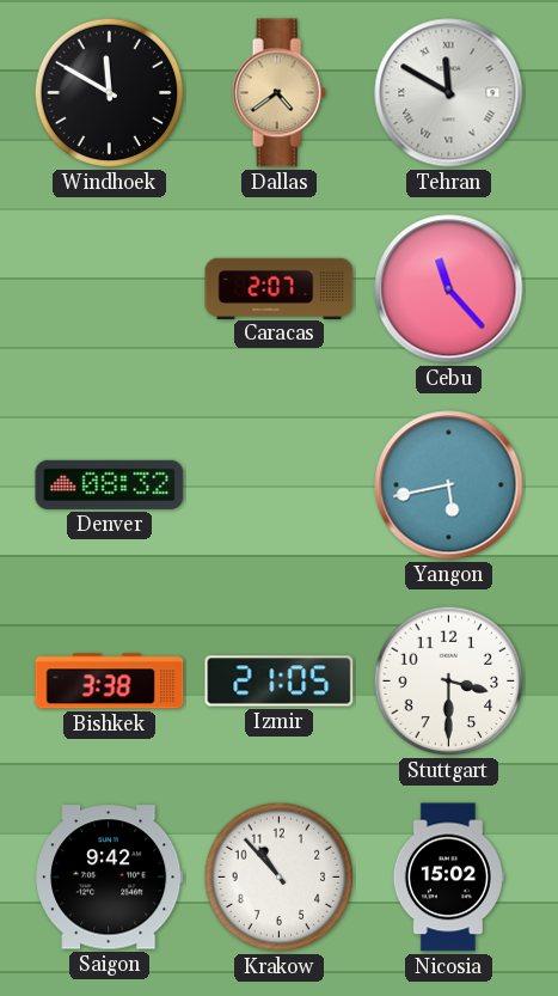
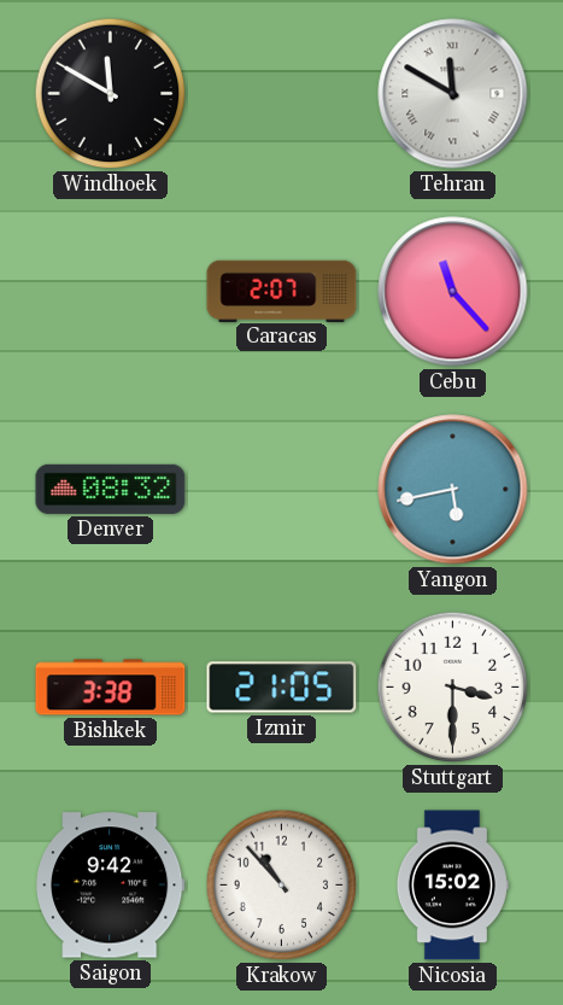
Dallas: 4:39 -> none
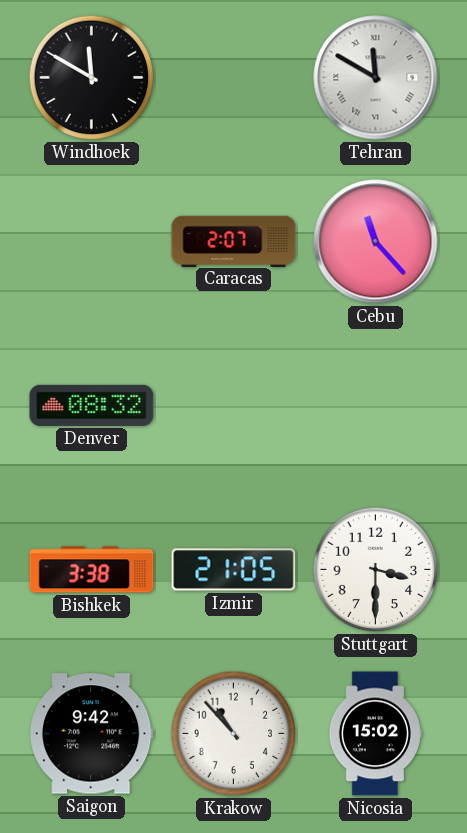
Yangon: 5:43 -> none
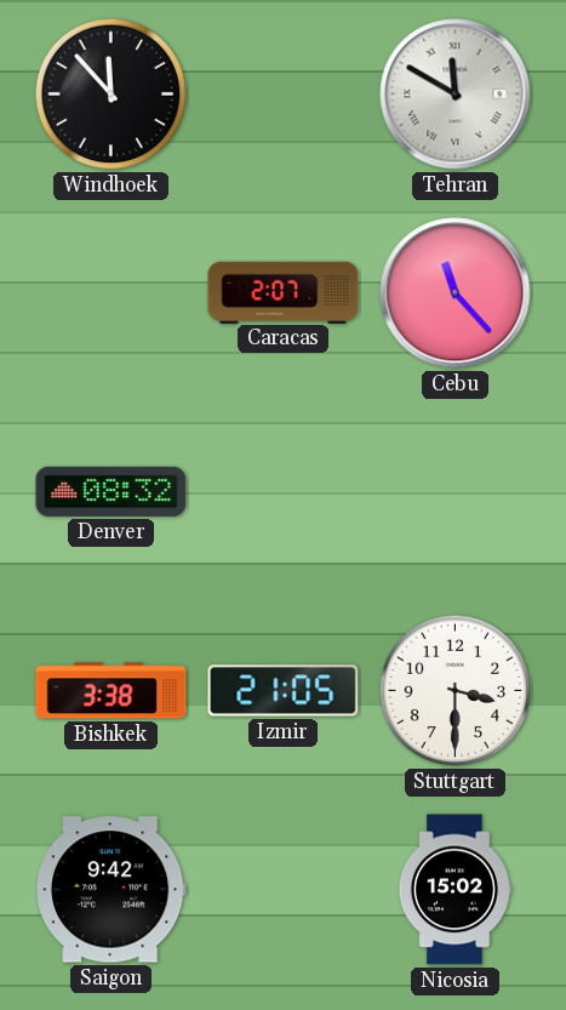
Windhoek: 11:50 -> 11:53
Krakow: 10:53 -> none
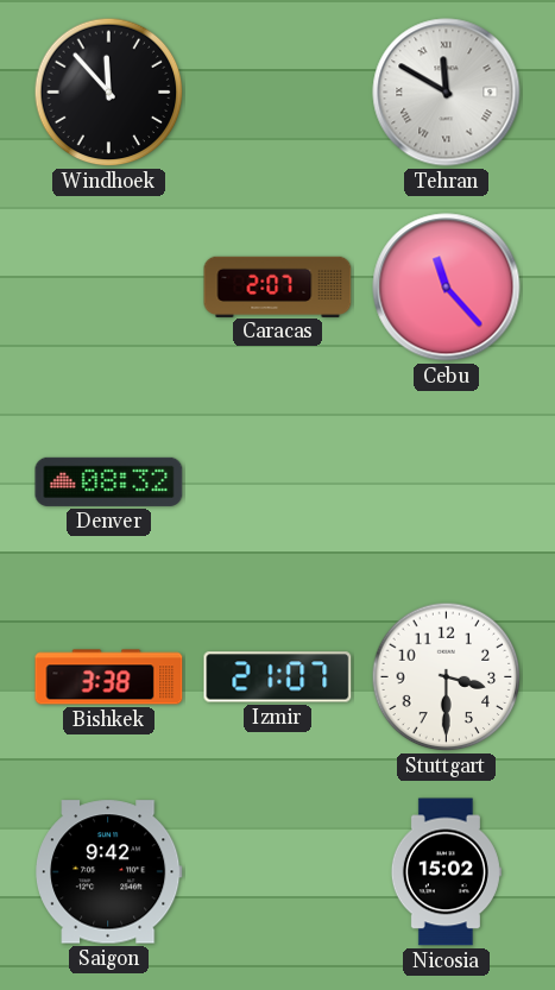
Izmir: 21:05 -> 21:07
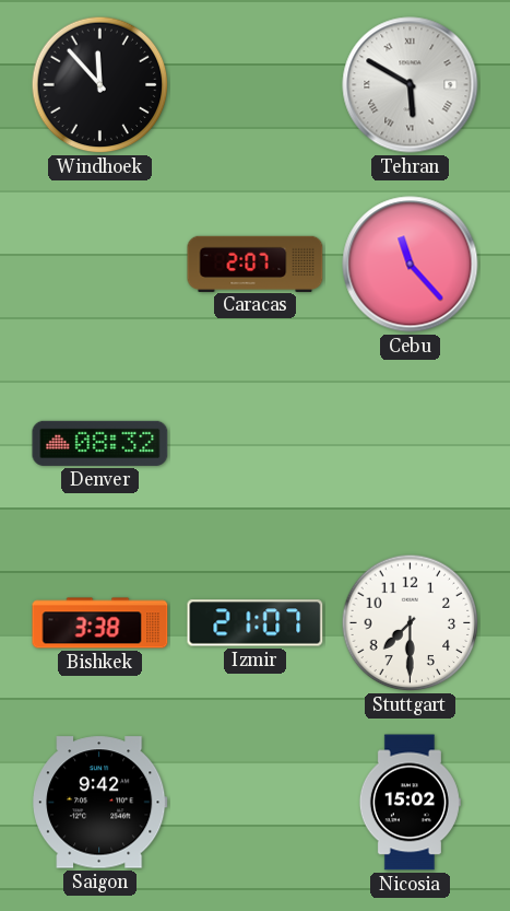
Tehran: 11:50 -> 5:50
Stuttgart: 3:30 -> 7:30
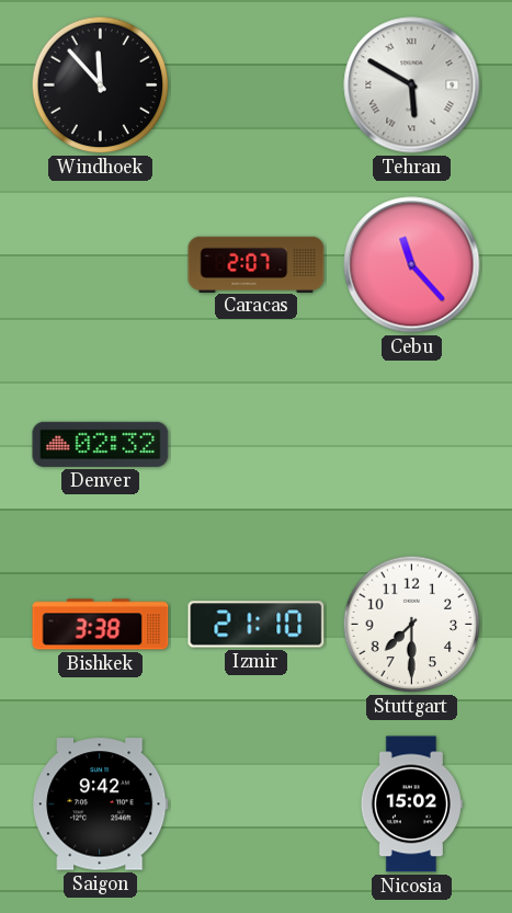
Denver: 08:32 -> 02:32
Izmir: 21:07 -> 21:10
